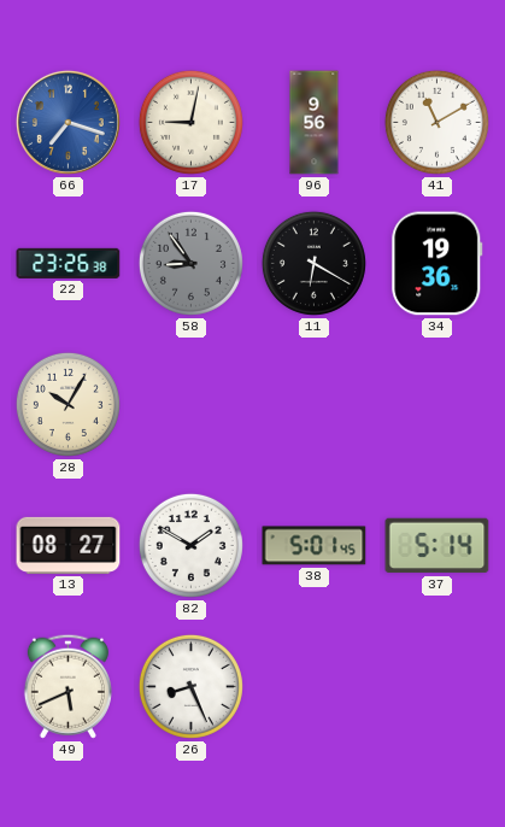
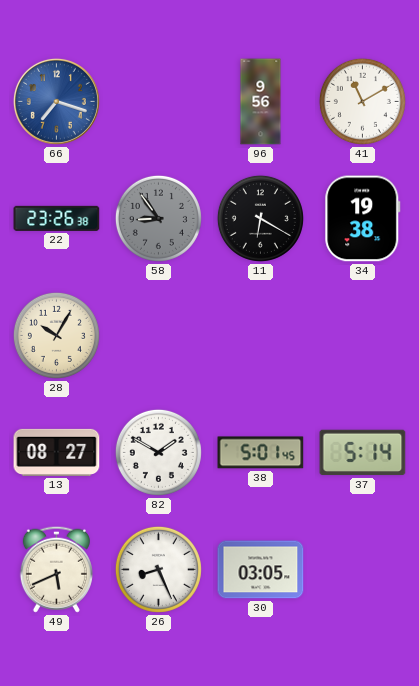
17: 9:02 -> none
34: 19:36 -> 19:38
30: none -> 03:05
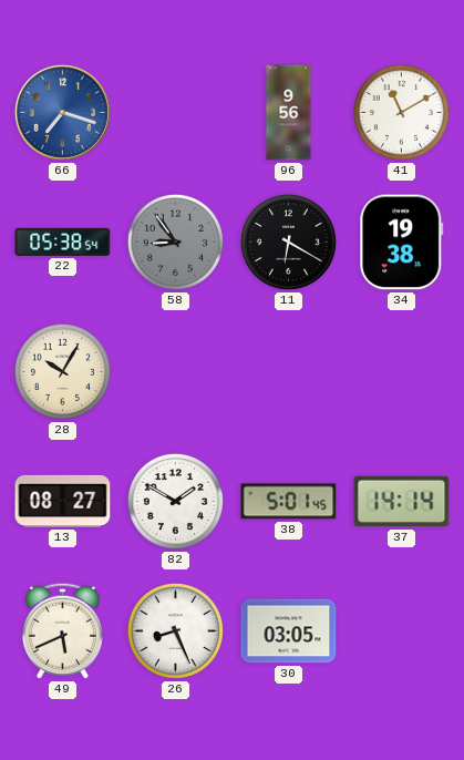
22: 23:26 -> 05:38
37: 5:14 -> 14:14
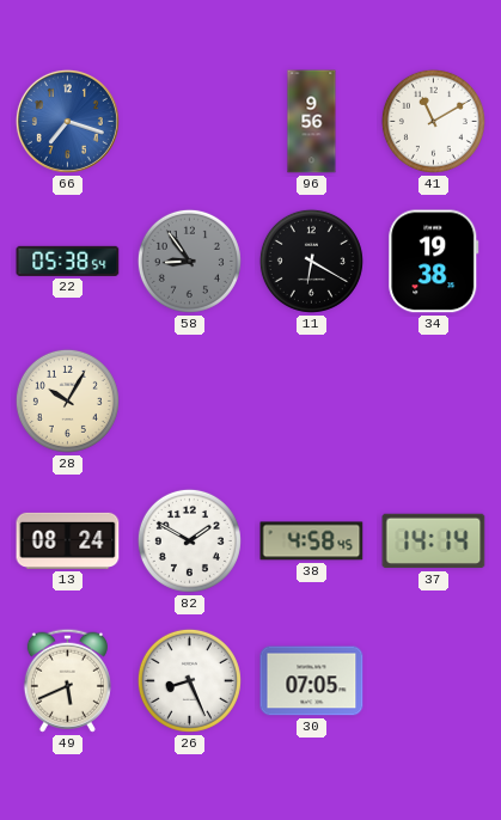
13: 08:27 -> 08:24
38: 5:01 -> 4:58
30: 03:05 -> 07:05
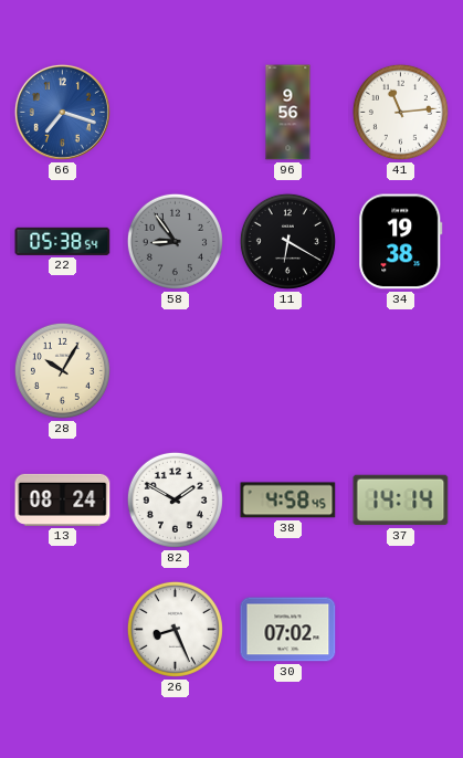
41: 11:10 -> 11:14
49: 5:41 -> none
30: 07:05 -> 07:02
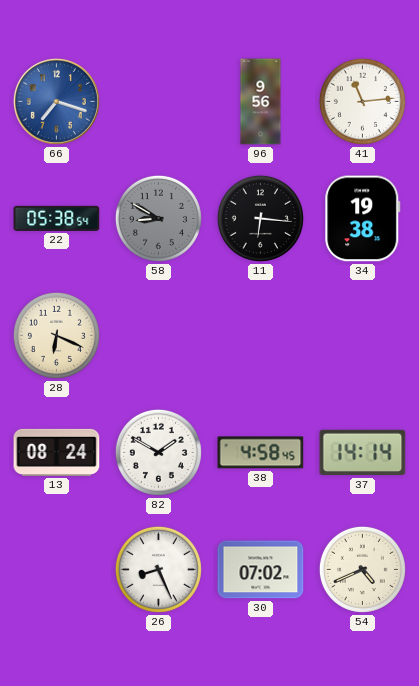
58: 8:54 -> 8:50
11: 6:20 -> 6:16
28: 10:05 -> 6:19
54: none -> 4:41
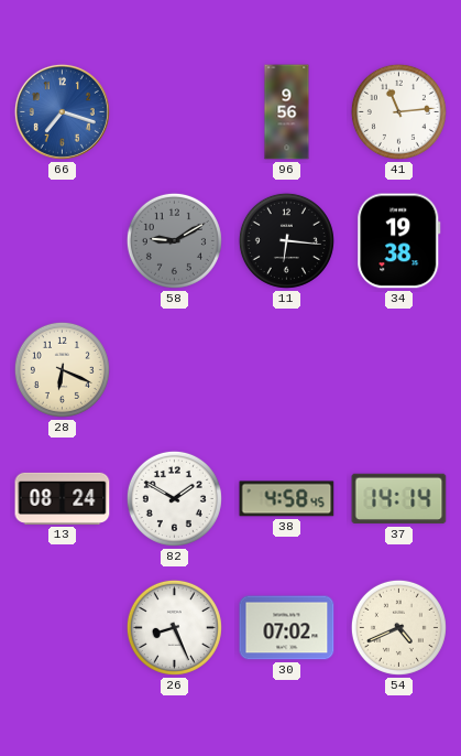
22: 05:38 -> none
58: 8:50 -> 9:10
